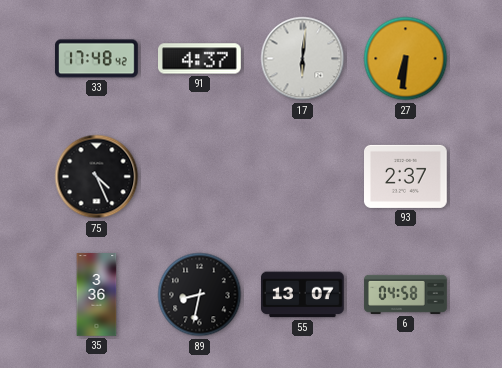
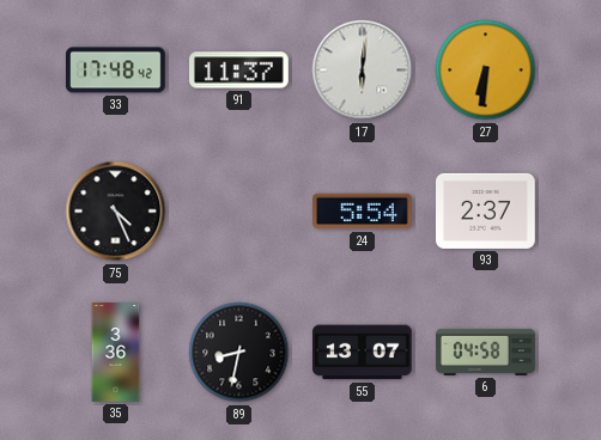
91: 4:37 -> 11:37
24: none -> 5:54
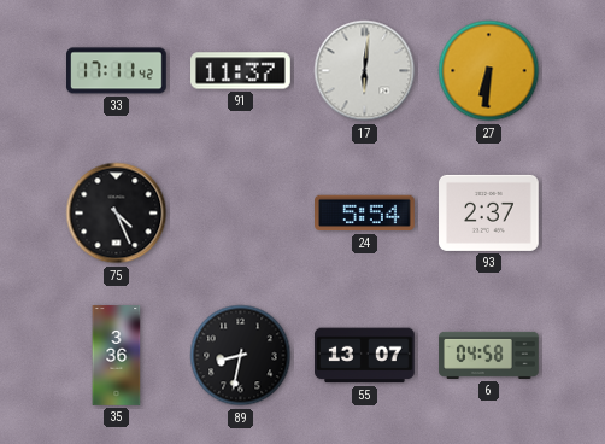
33: 17:48 -> 17:11
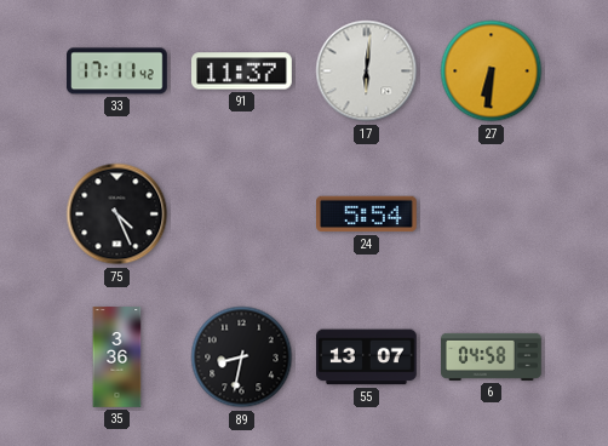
93: 2:37 -> none
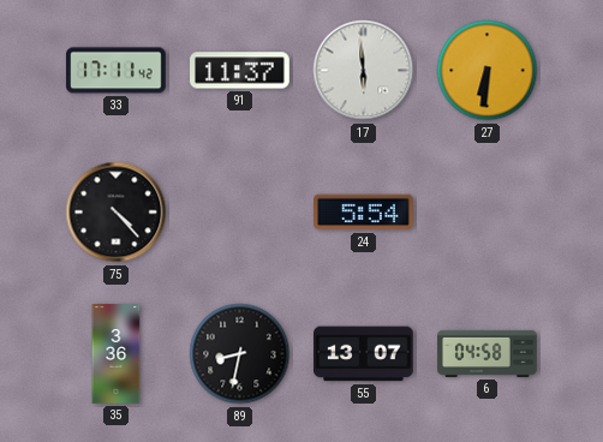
17: 6:01 -> 5:59
75: 4:26 -> 4:23
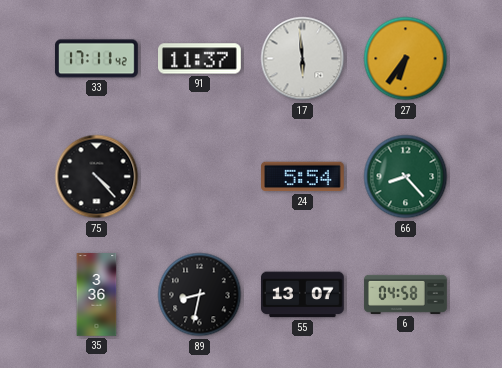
27: 6:31 -> 6:36
66: none -> 8:23
